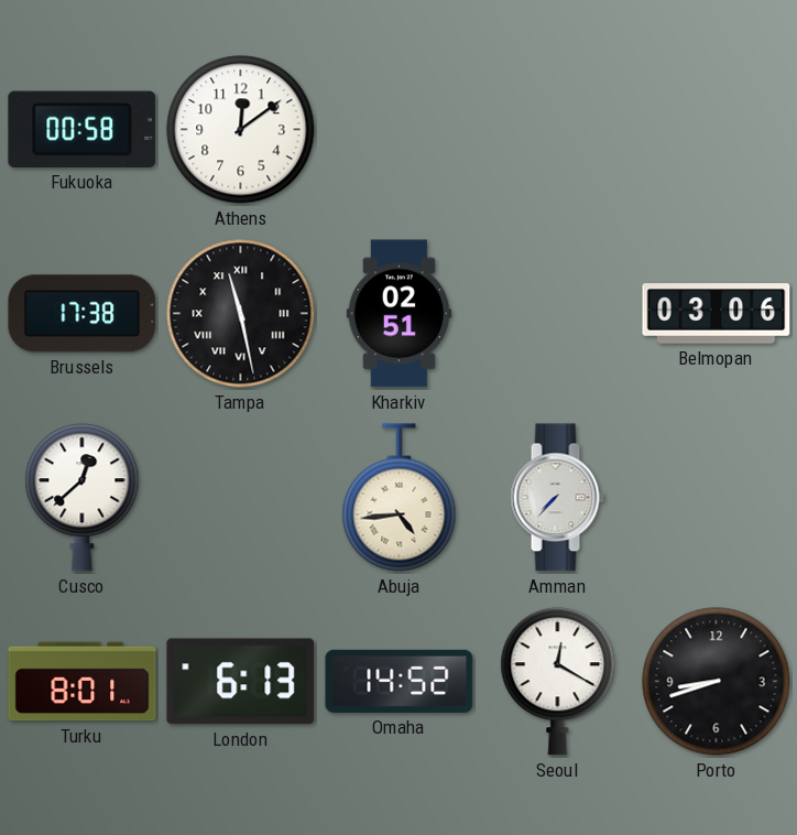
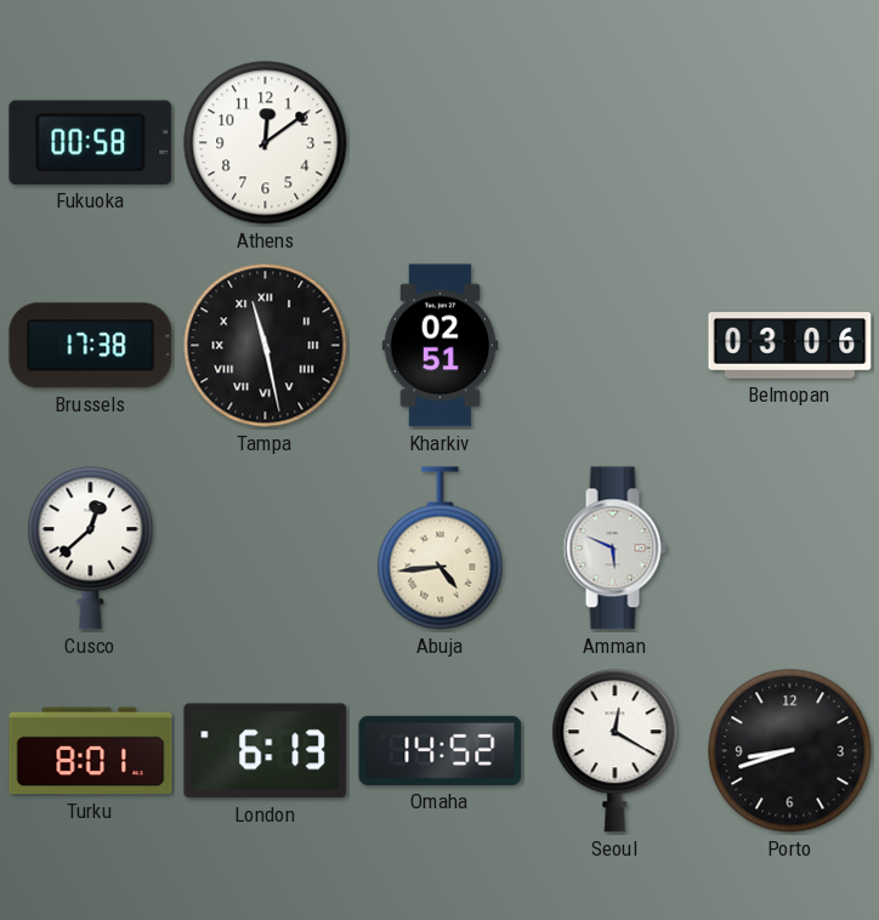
Amman: 7:37 -> 5:49
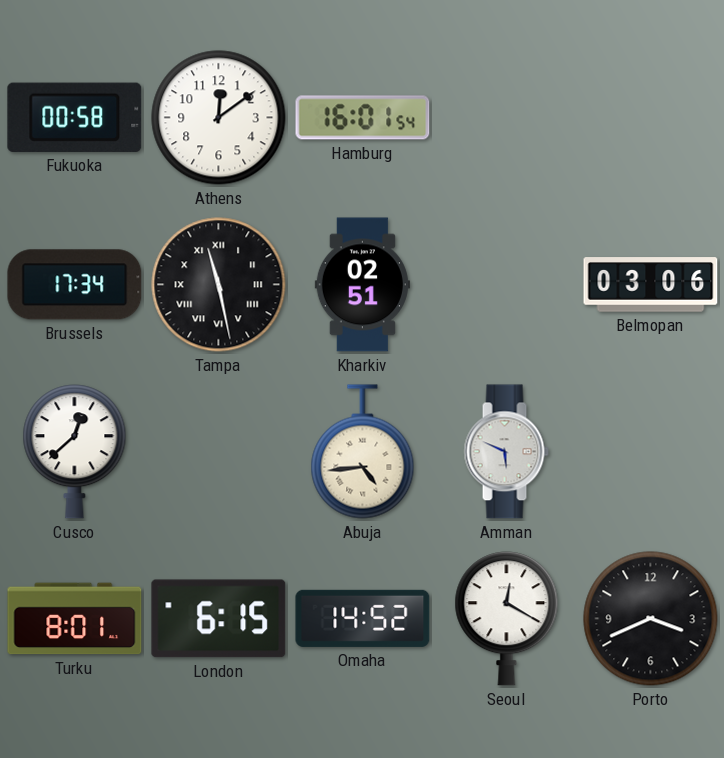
Hamburg: none -> 16:01
Brussels: 17:38 -> 17:34
London: 6:13 -> 6:15
Porto: 8:42 -> 3:41
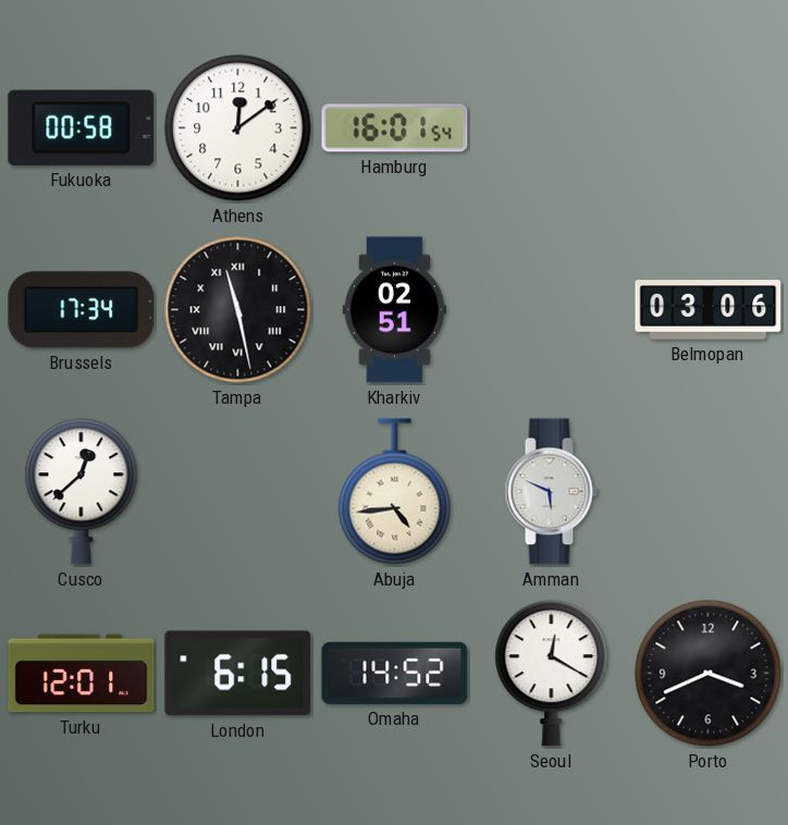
Turku: 8:01 -> 12:01
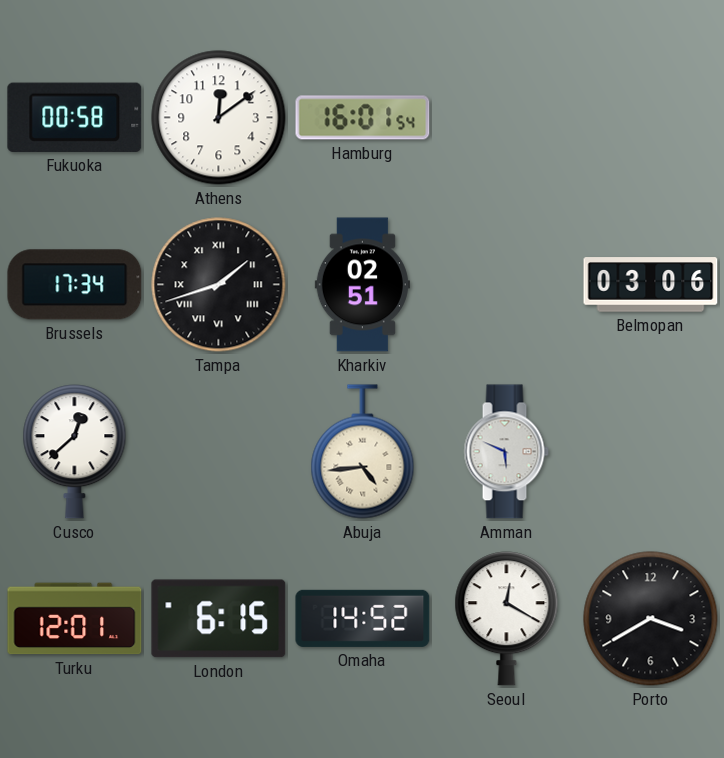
Tampa: 11:28 -> 1:42
Porto: 3:41 -> 3:40
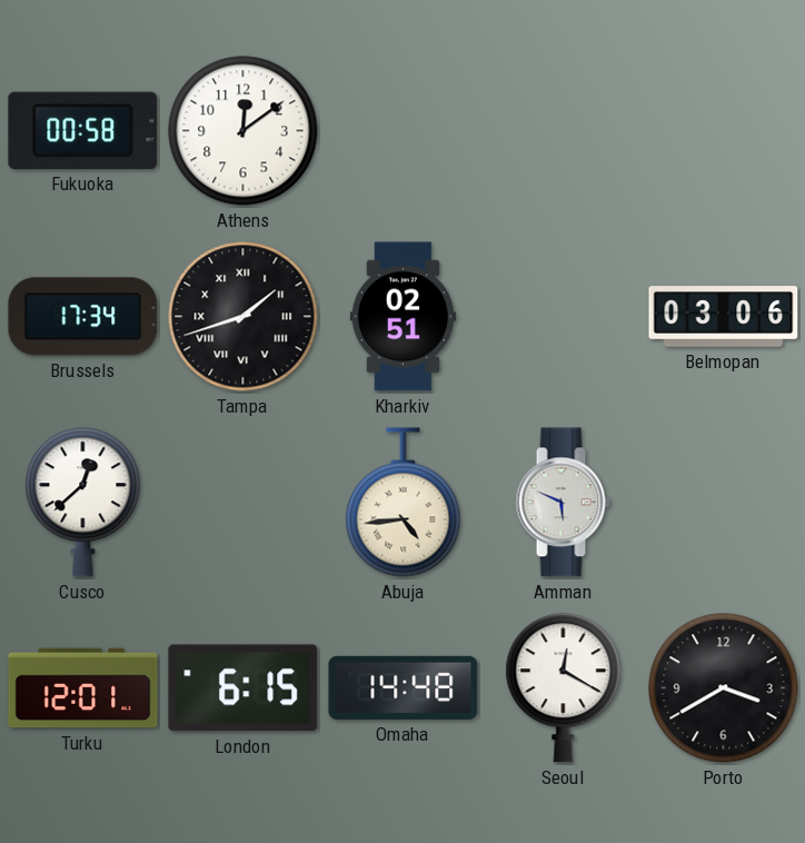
Hamburg: 16:01 -> none
Omaha: 14:52 -> 14:48
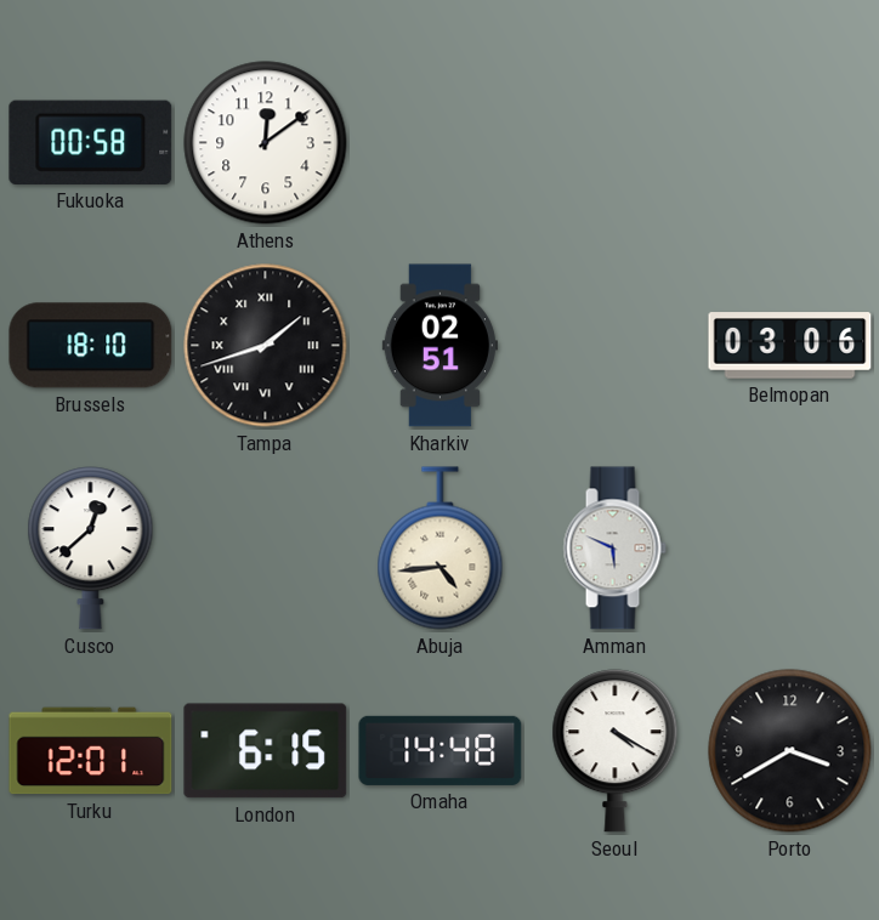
Brussels: 17:34 -> 18:10
Seoul: 12:20 -> 4:20
